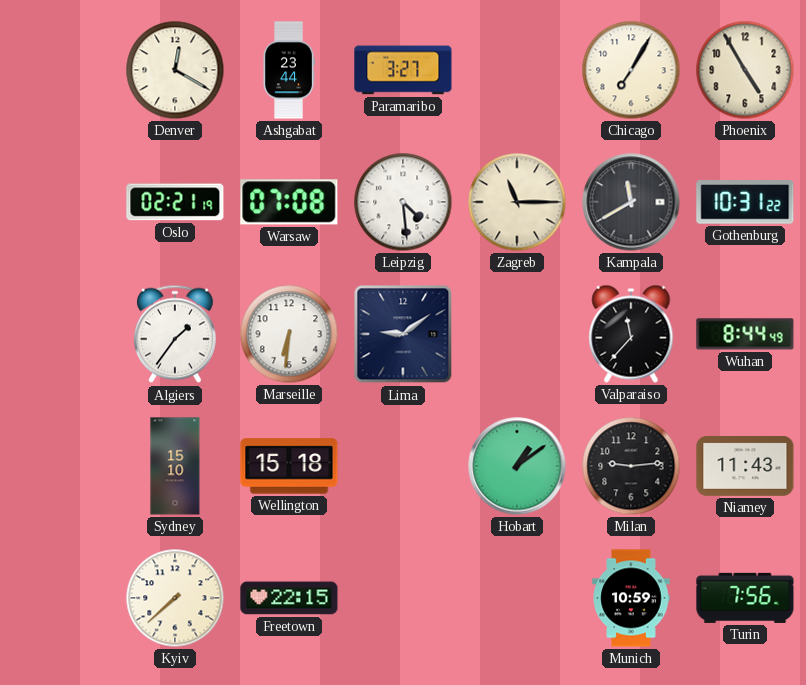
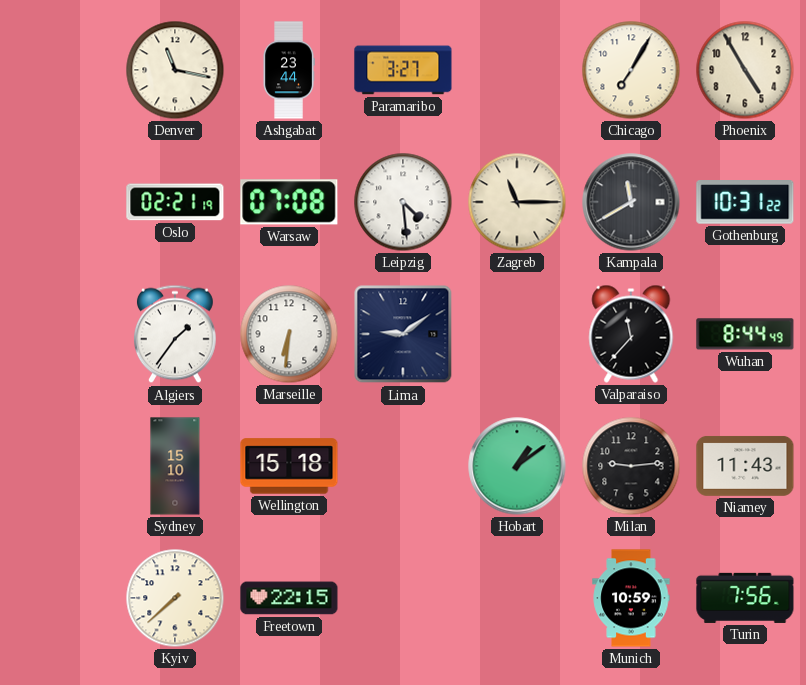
Denver: 12:20 -> 11:17
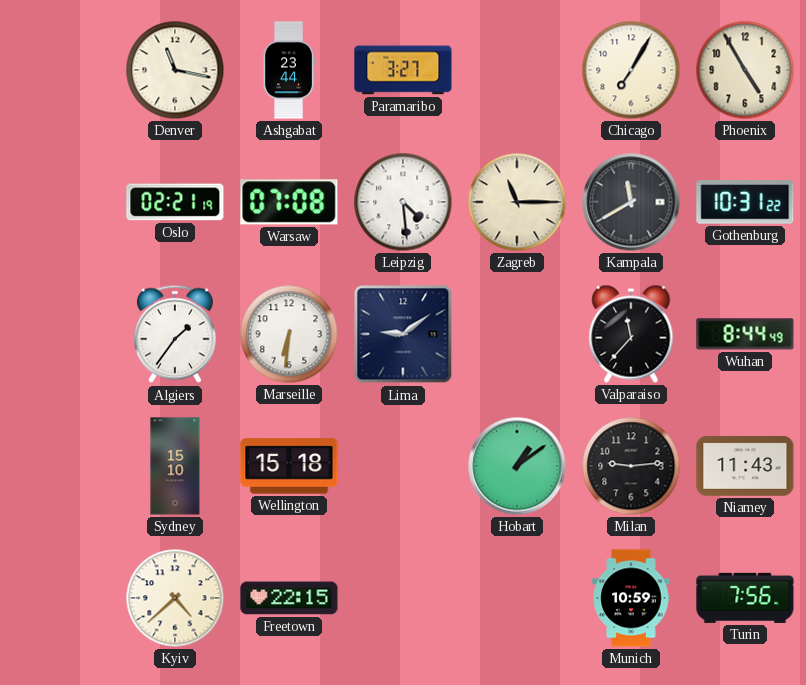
Kyiv: 7:38 -> 4:38
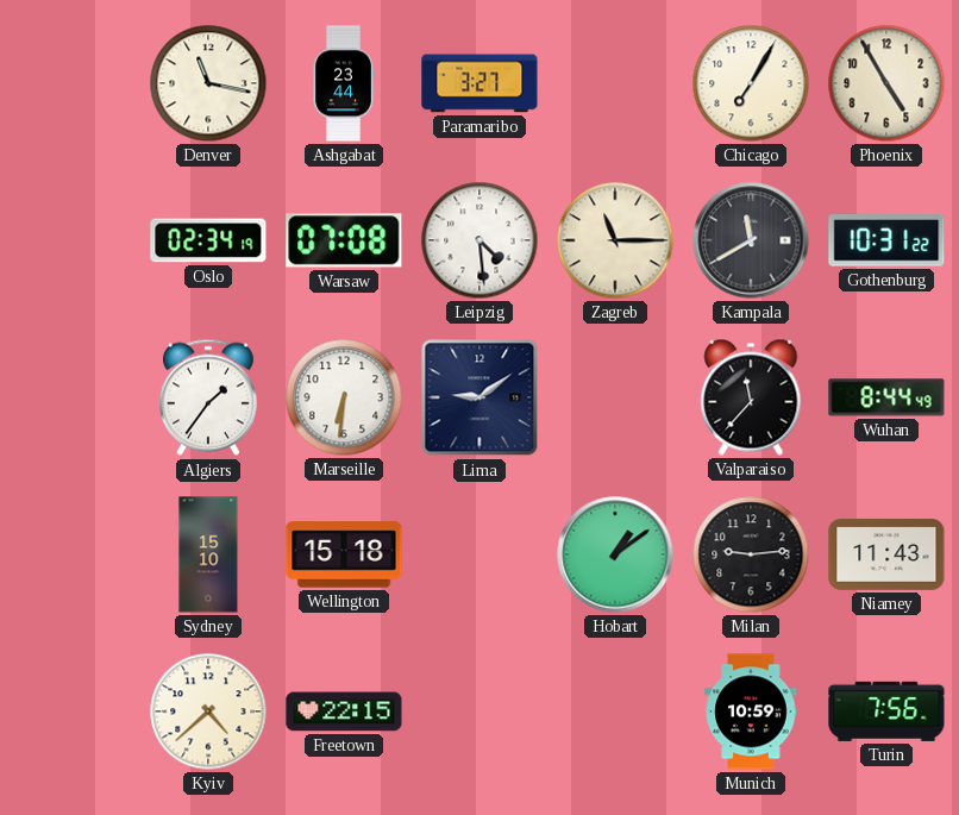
Oslo: 02:21 -> 02:34
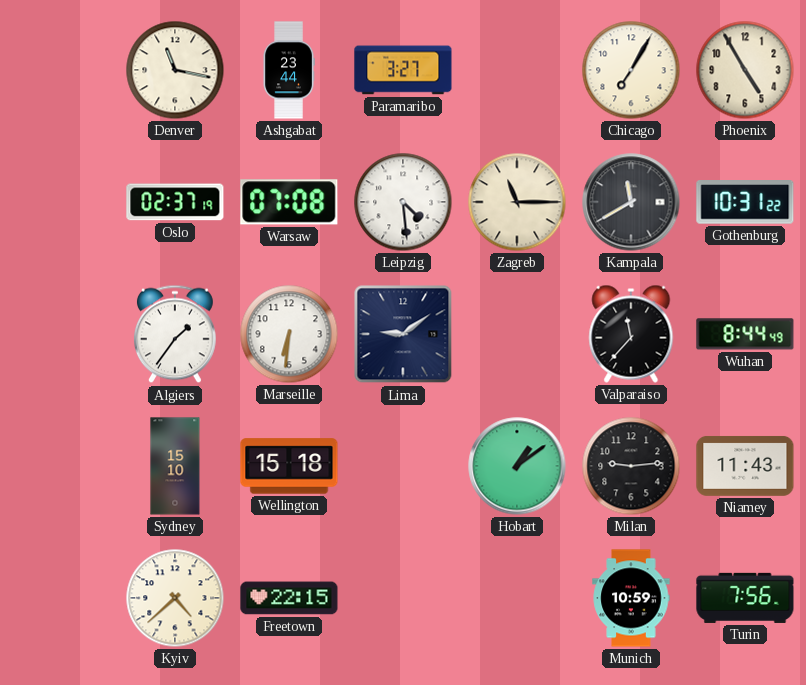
Oslo: 02:34 -> 02:37
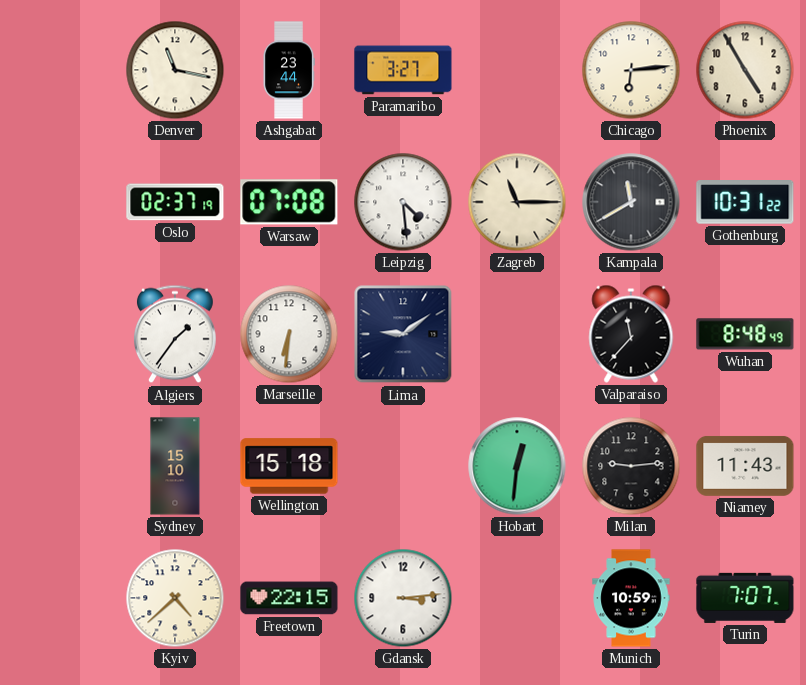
Chicago: 7:05 -> 6:14
Wuhan: 8:44 -> 8:48
Hobart: 1:09 -> 12:31
Gdansk: none -> 3:14
Turin: 7:56 -> 7:07
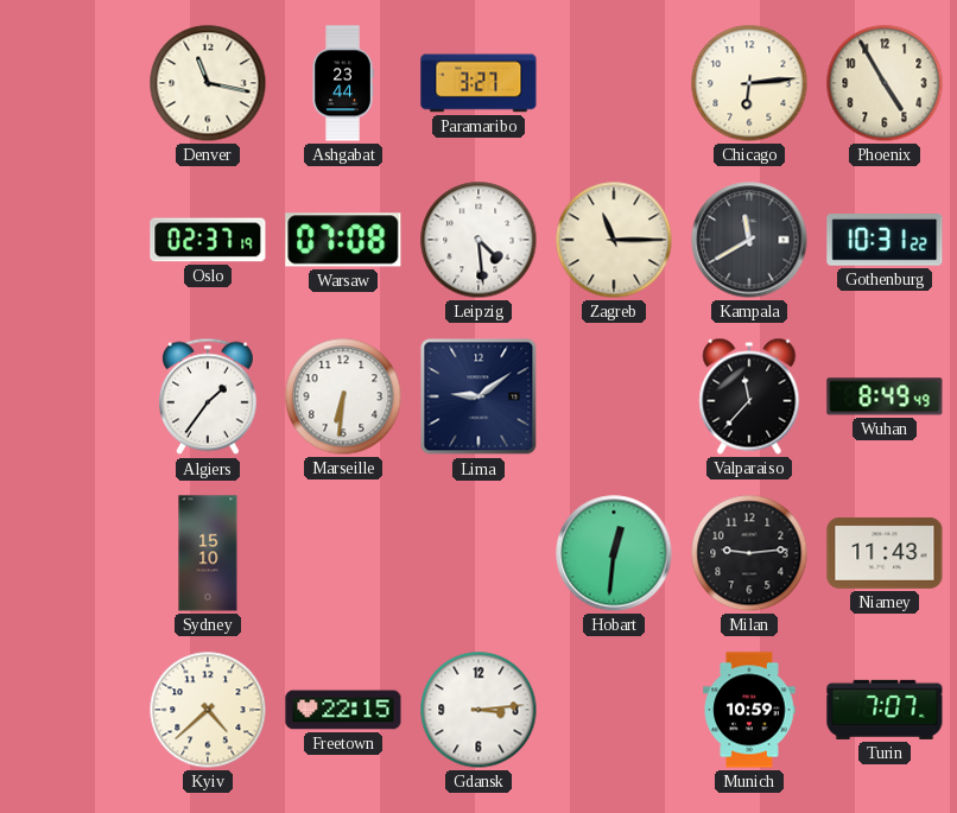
Wuhan: 8:48 -> 8:49
Wellington: 15:18 -> none
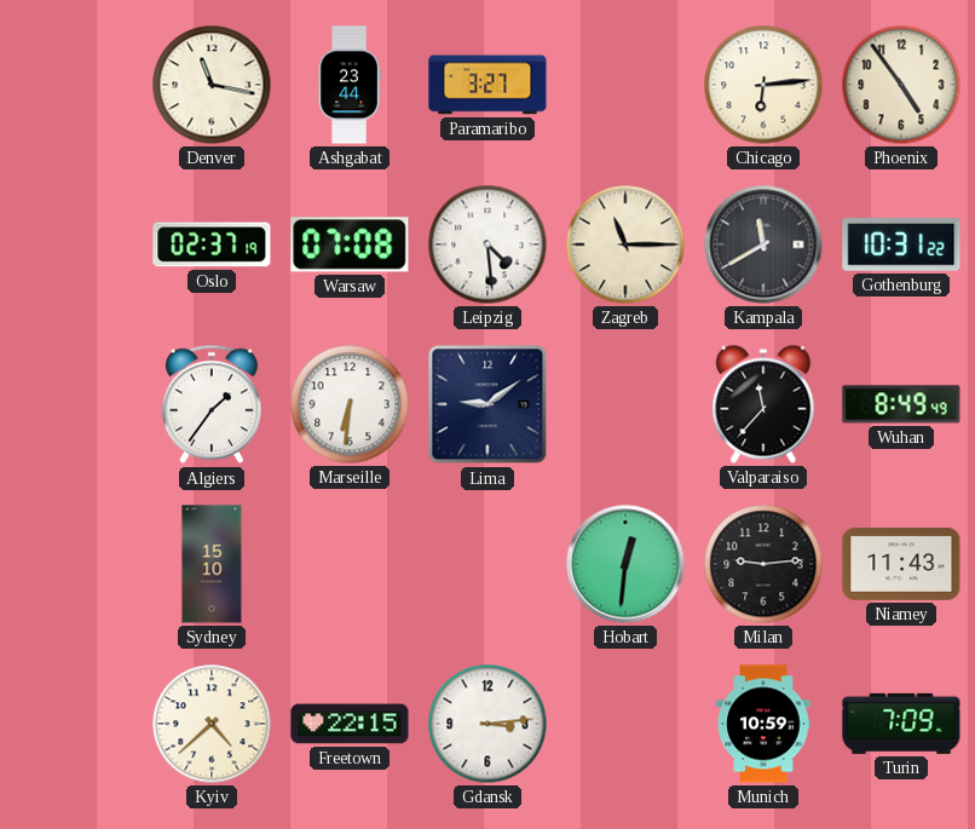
Phoenix: 4:55 -> 4:54
Turin: 7:07 -> 7:09
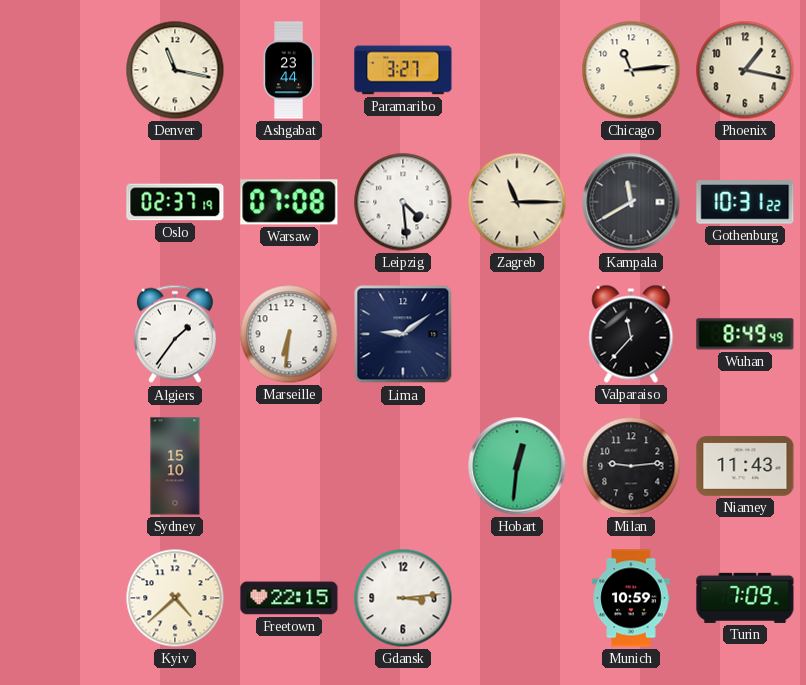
Chicago: 6:14 -> 11:14
Phoenix: 4:54 -> 1:17
